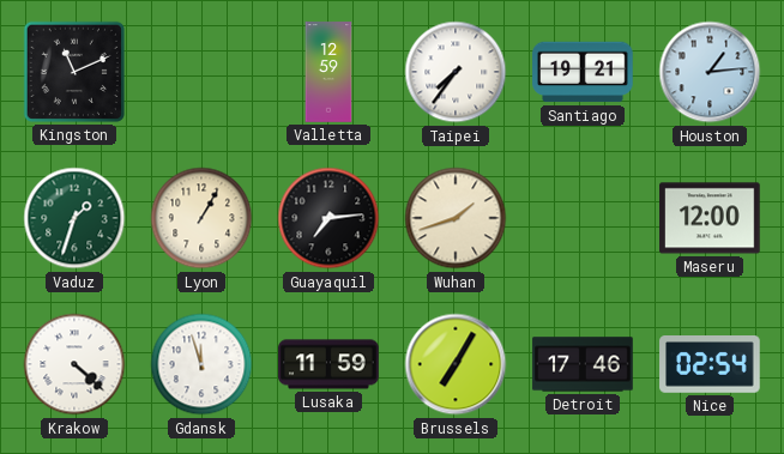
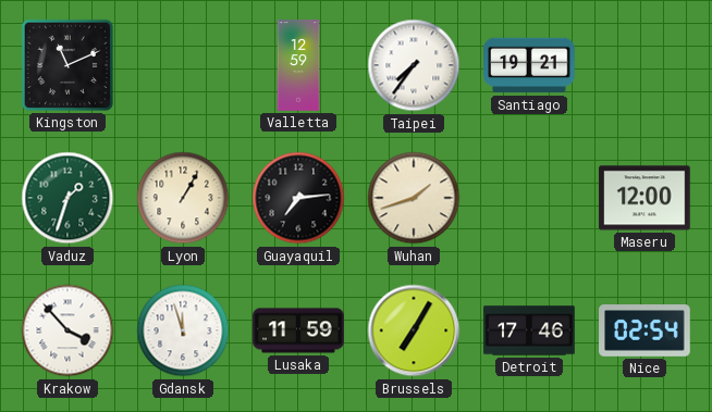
Houston: 1:14 -> none
Krakow: 4:22 -> 3:53
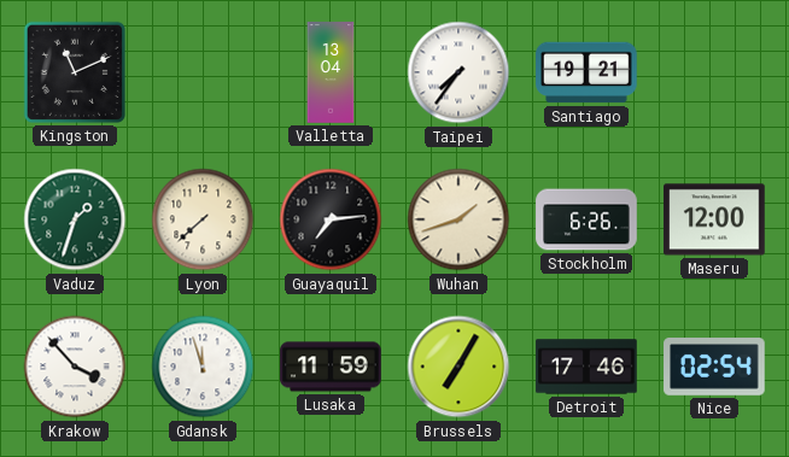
Valletta: 12:59 -> 13:04
Lyon: 1:05 -> 7:38
Stockholm: none -> 6:26
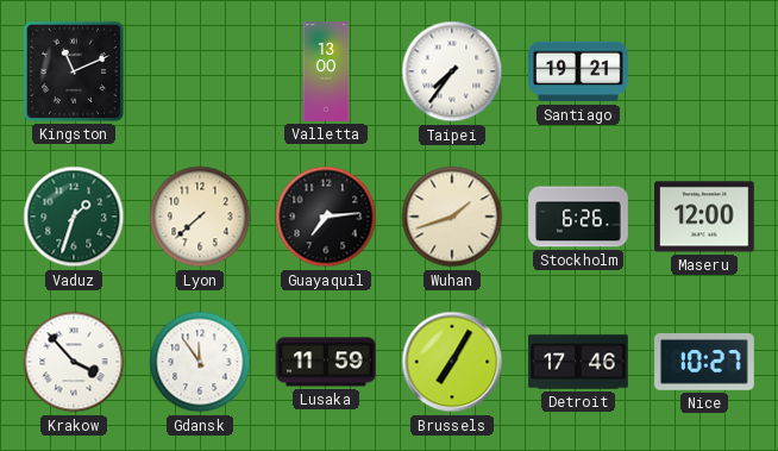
Valletta: 13:04 -> 13:00
Gdansk: 11:57 -> 11:54
Nice: 02:54 -> 10:27
